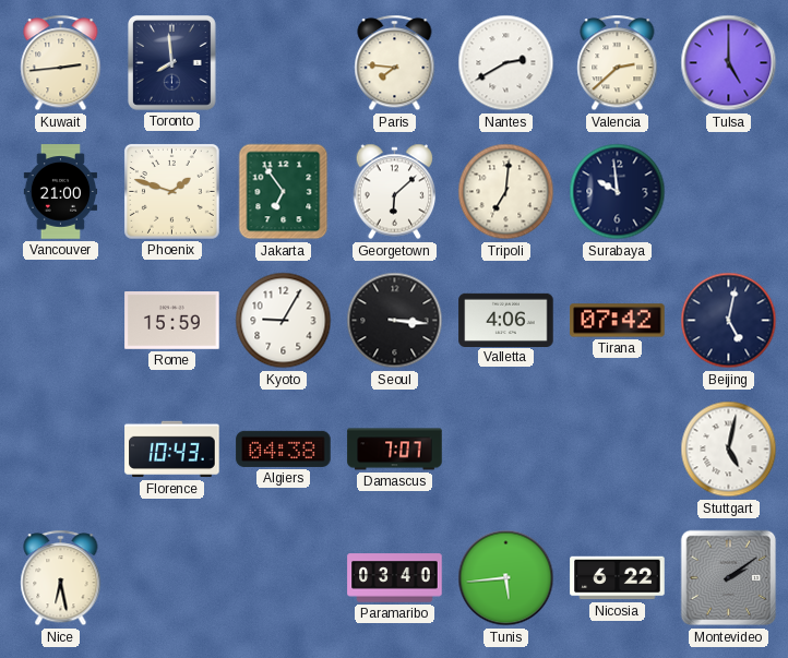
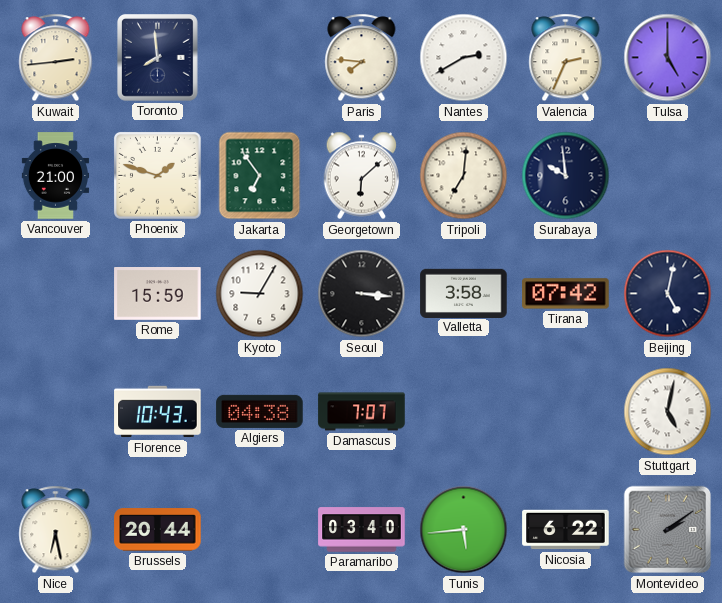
Valencia: 2:38 -> 2:34
Valletta: 4:06 -> 3:58
Brussels: none -> 20:44
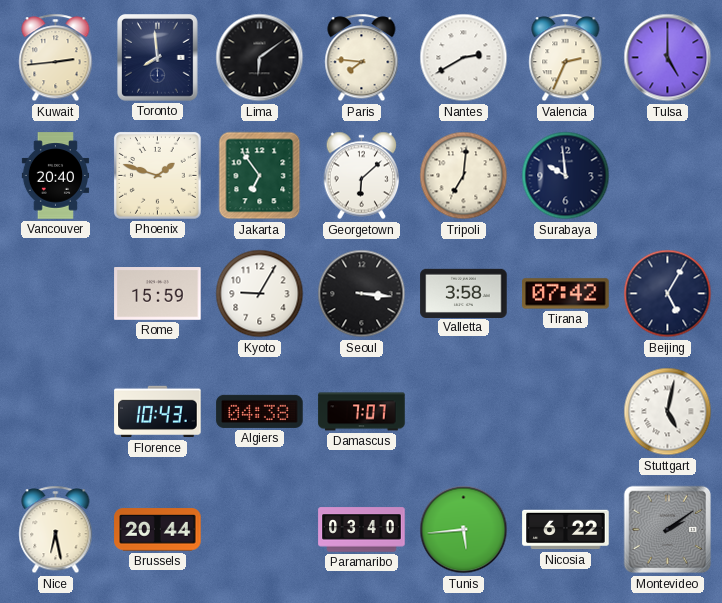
Lima: none -> 6:09
Vancouver: 21:00 -> 20:40
Beijing: 5:02 -> 5:05
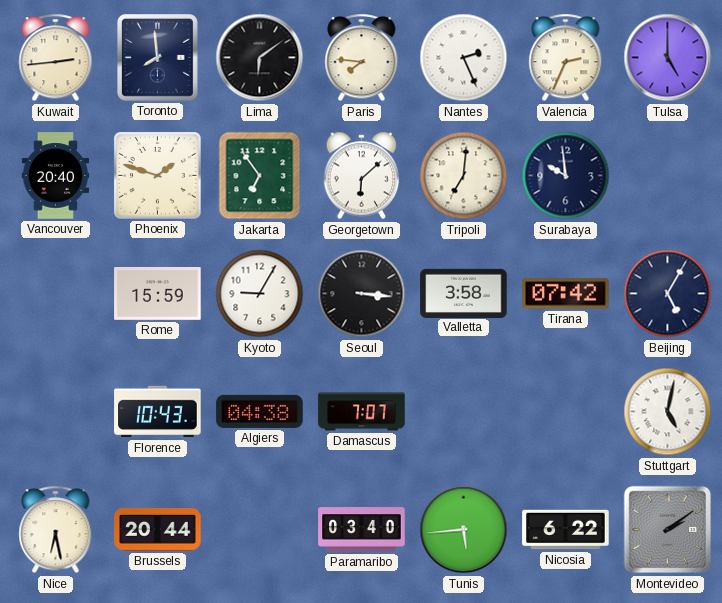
Nantes: 2:40 -> 2:26
